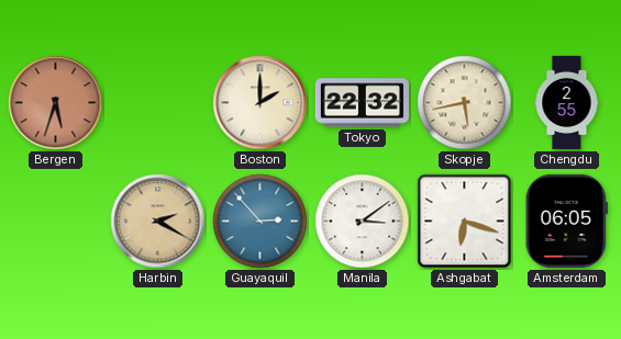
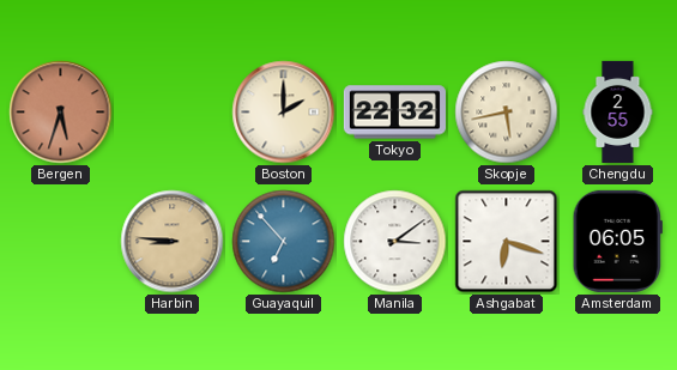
Harbin: 2:20 -> 8:46
Guayaquil: 2:53 -> 6:53
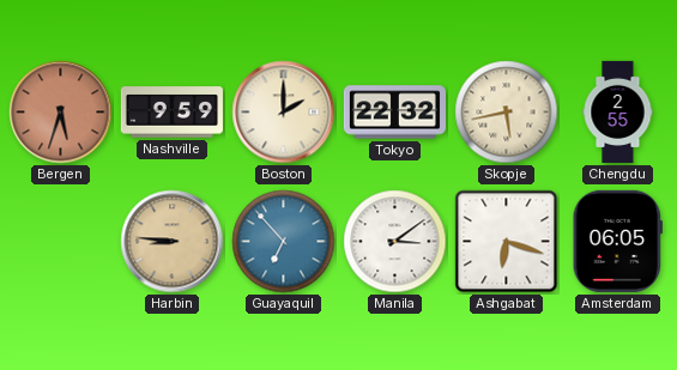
Nashville: none -> 9:59
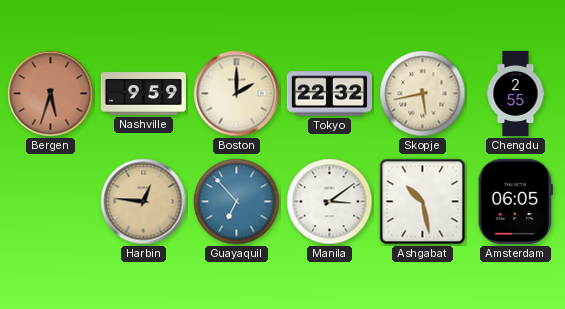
Harbin: 8:46 -> 12:46
Ashgabat: 6:18 -> 10:28
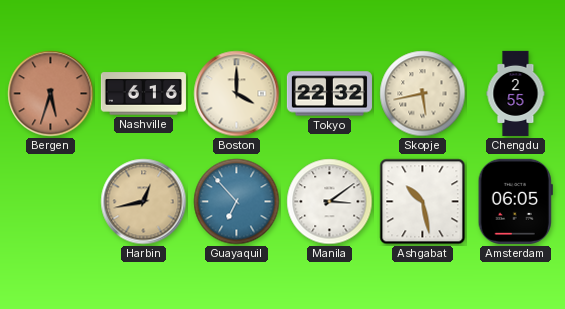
Nashville: 9:59 -> 6:16
Boston: 2:00 -> 4:00
Harbin: 12:46 -> 12:43
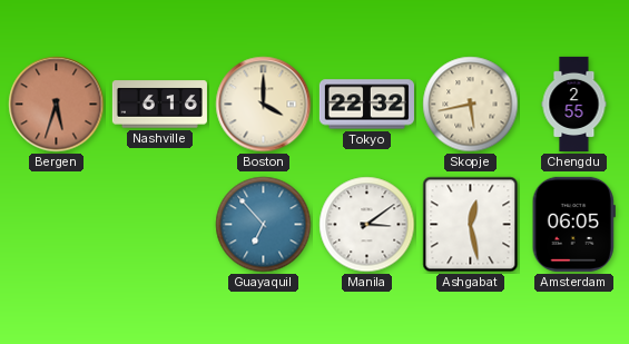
Harbin: 12:43 -> none
Ashgabat: 10:28 -> 12:28
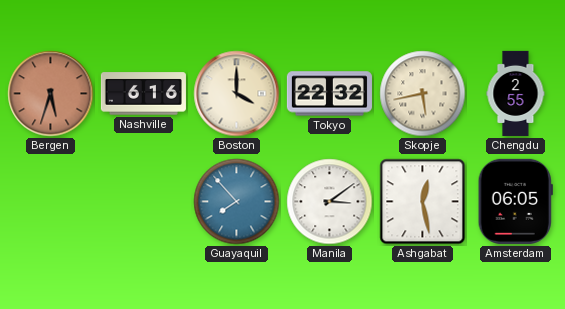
Guayaquil: 6:53 -> 7:53
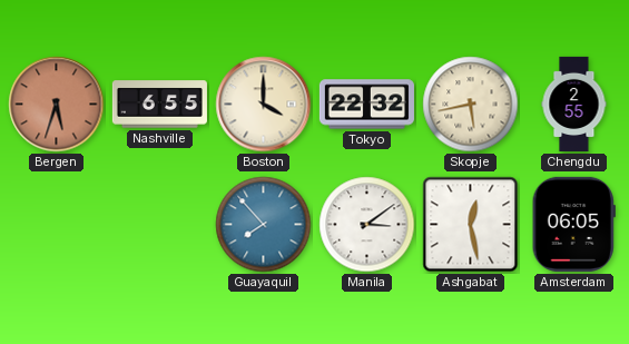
Nashville: 6:16 -> 6:55
